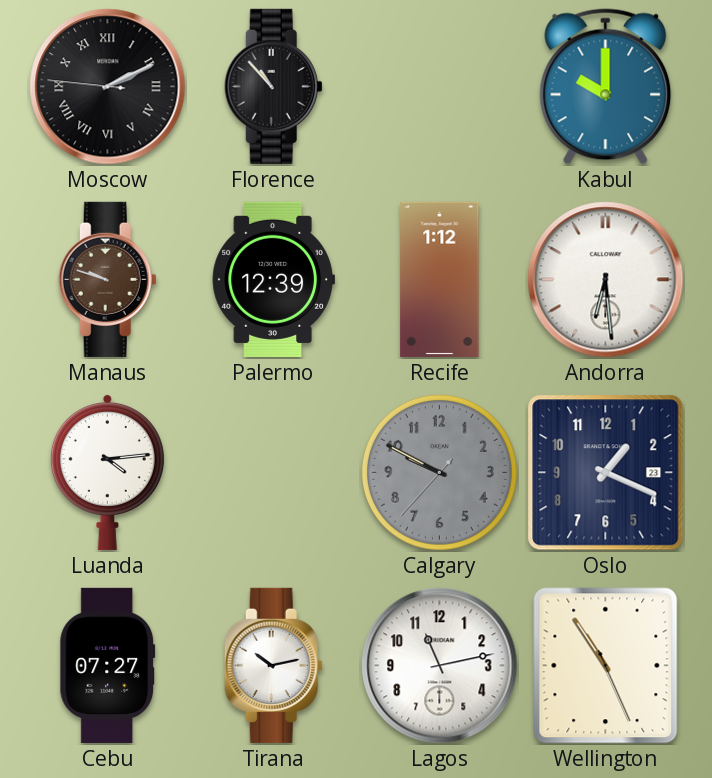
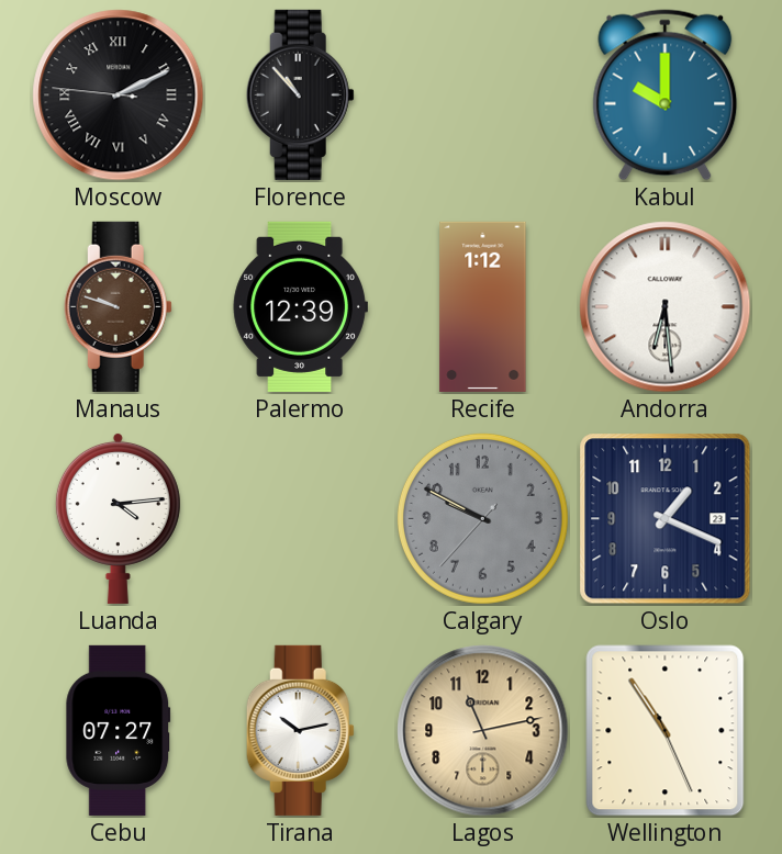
Lagos dial: white -> champagne
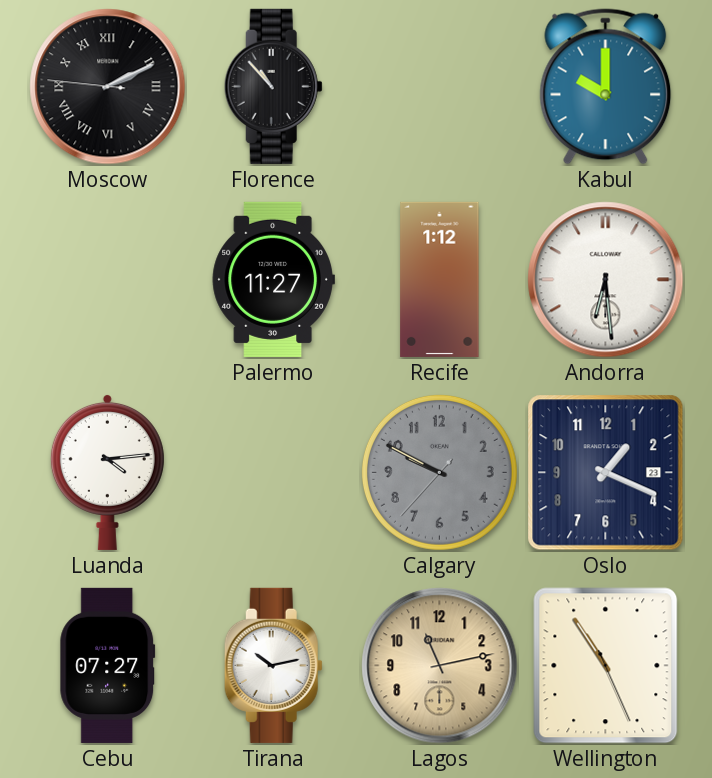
Manaus: 9:48 -> none
Palermo: 12:39 -> 11:27
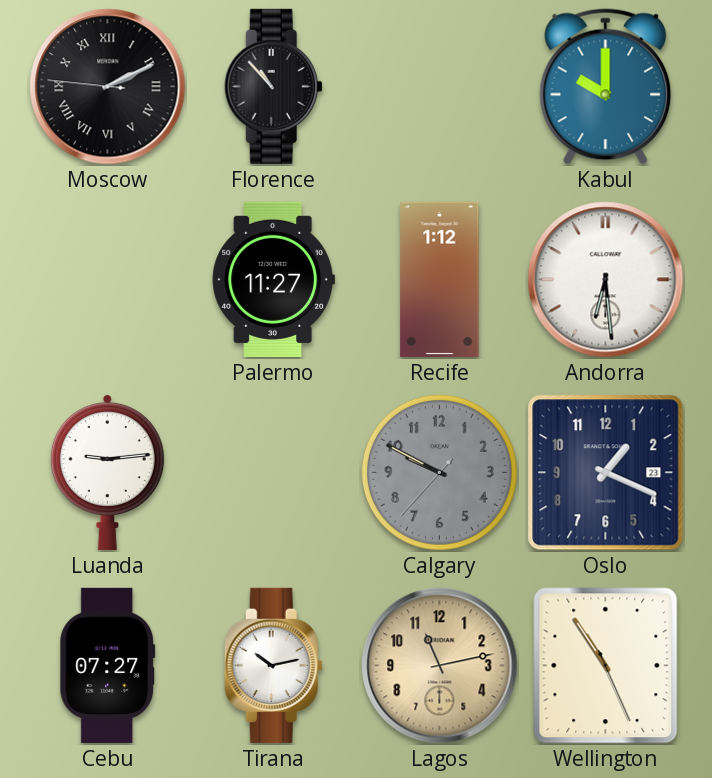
Luanda: 4:14 -> 9:14
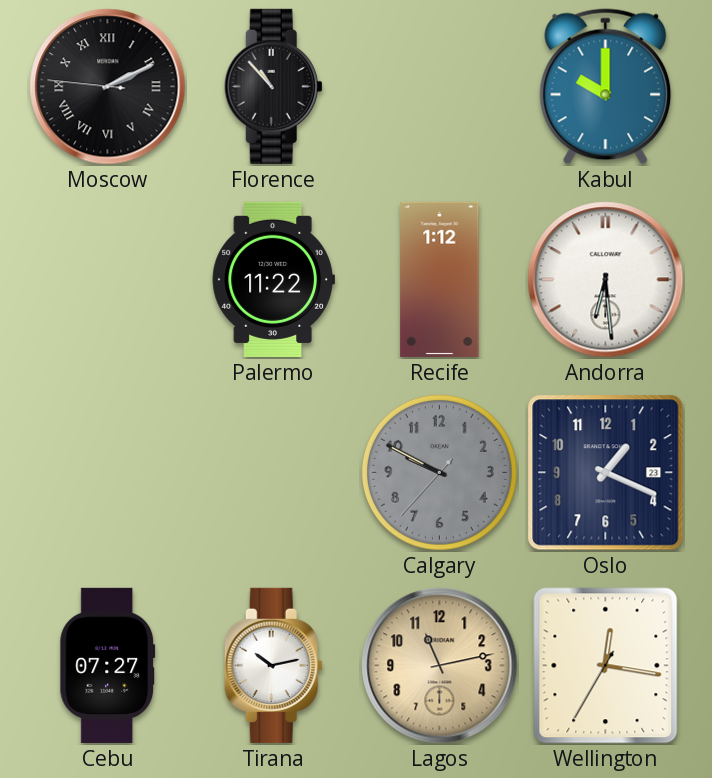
Palermo: 11:27 -> 11:22
Luanda: 9:14 -> none
Wellington: 10:54 -> 12:16
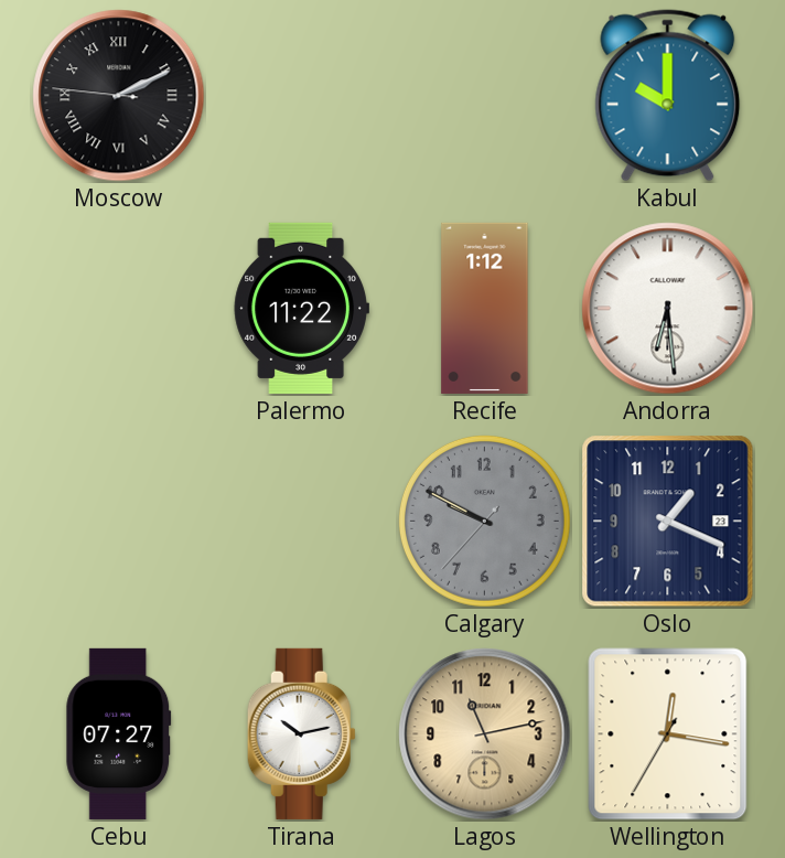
Florence: 10:53 -> none
